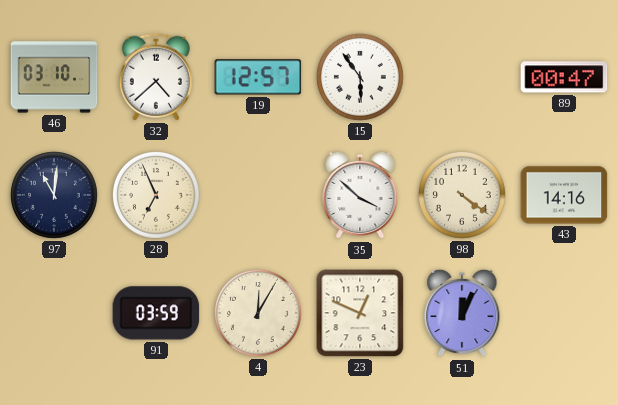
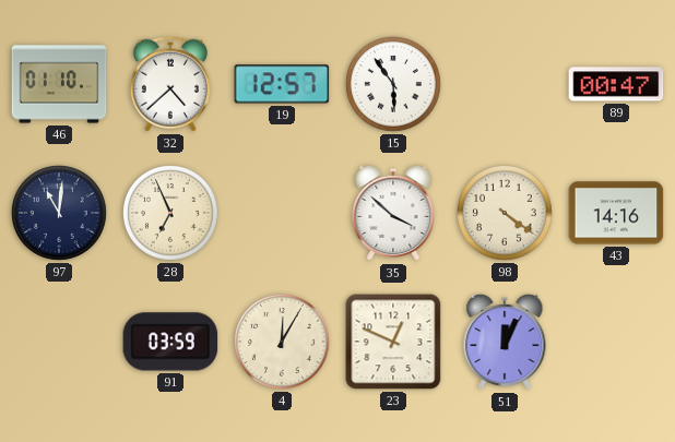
46: 03:10 -> 01:10
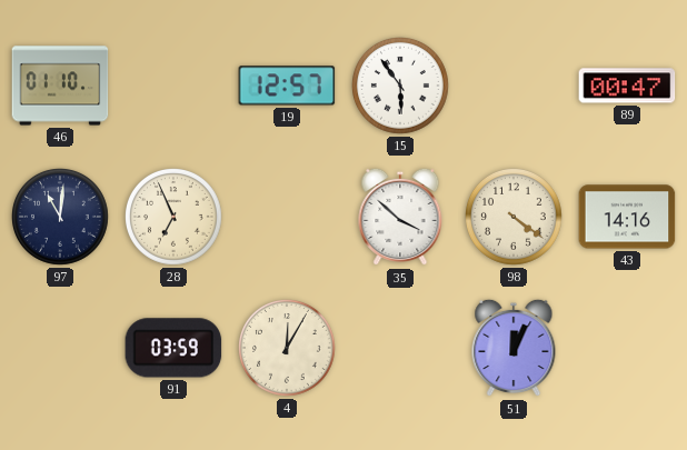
32: 4:38 -> none
23: 12:49 -> none
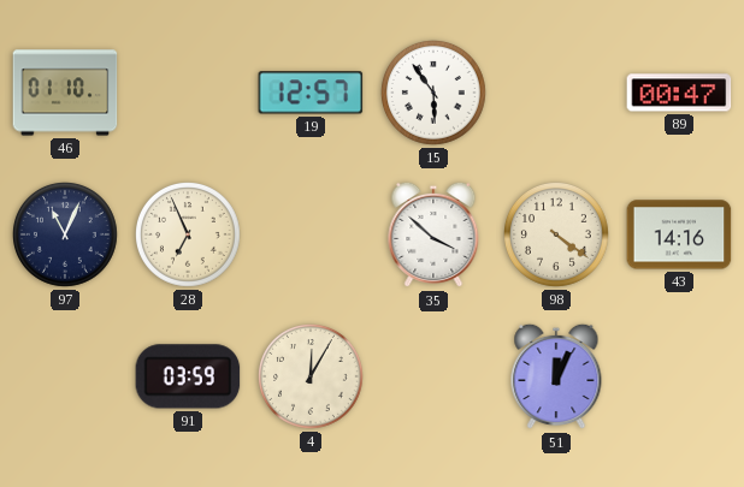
97: 11:01 -> 11:04
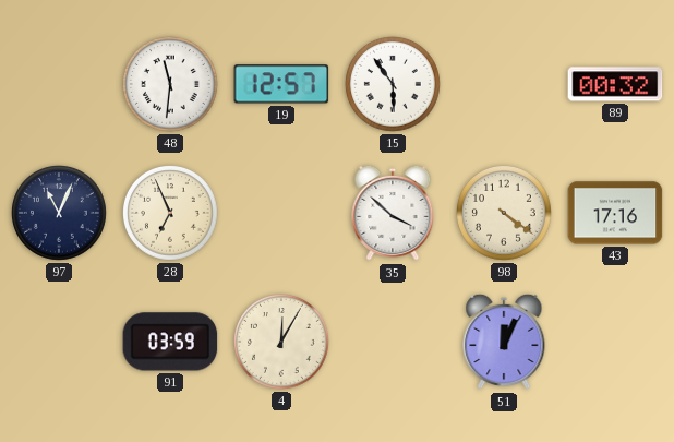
46: 01:10 -> none
48: none -> 11:31
89: 00:47 -> 00:32
43: 14:16 -> 17:16
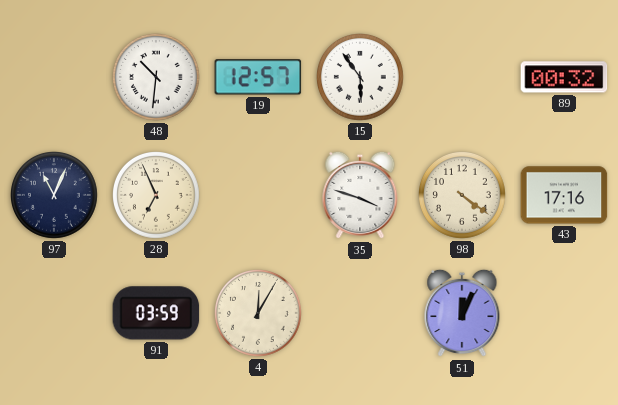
48: 11:31 -> 10:31
35: 3:52 -> 3:48
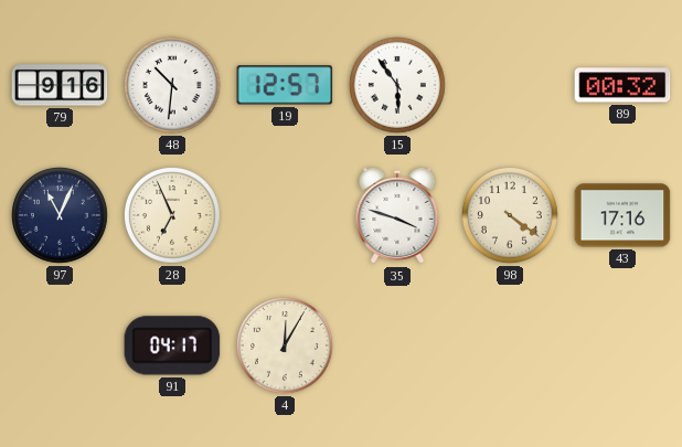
79: none -> 9:16
91: 03:59 -> 04:17
51: 12:04 -> none
